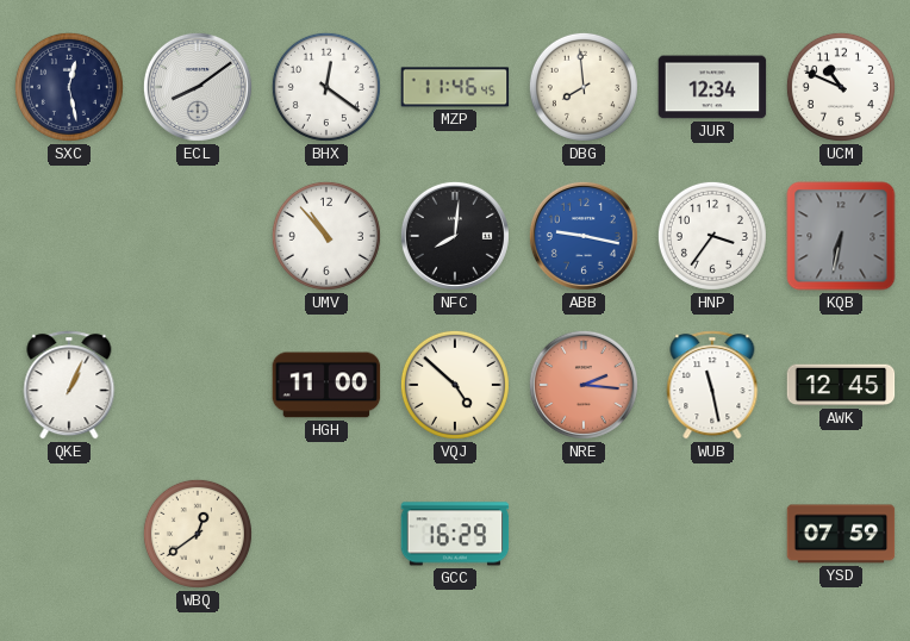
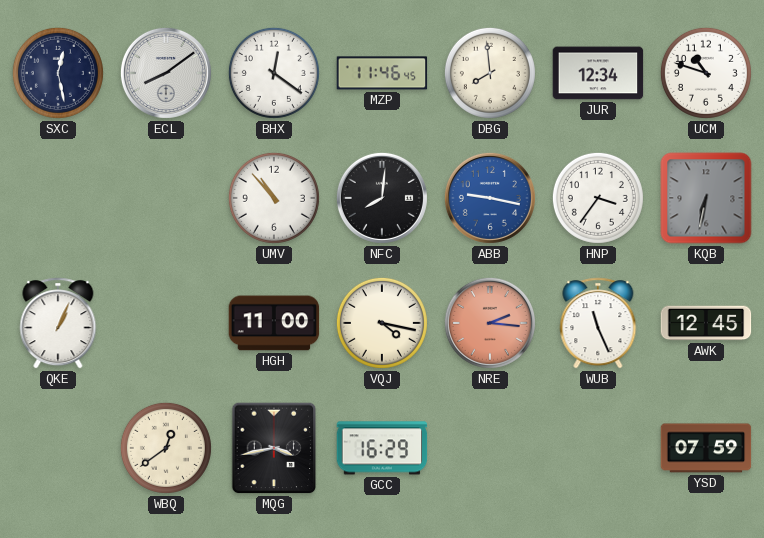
UCM: 10:49 -> 10:48
VQJ: 4:52 -> 4:17
WUB: 11:28 -> 11:26
MQG: none -> 3:43
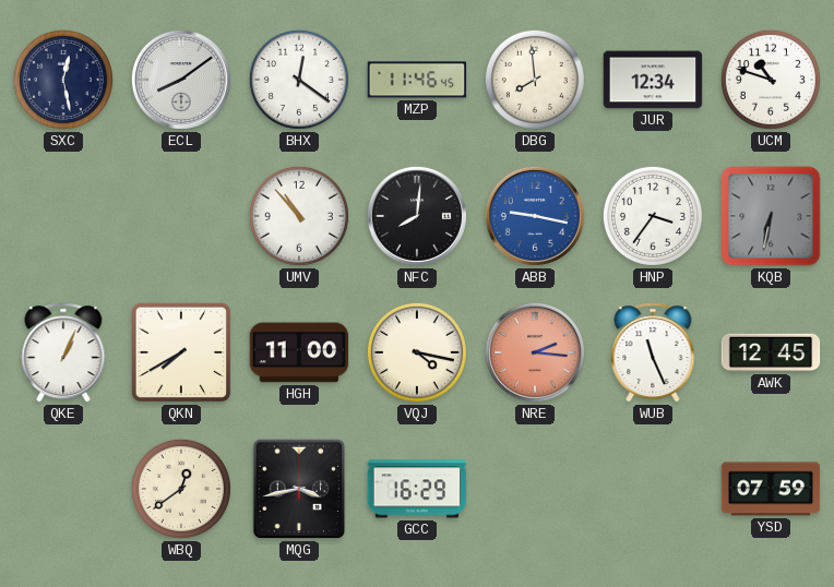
QKN: none -> 7:40
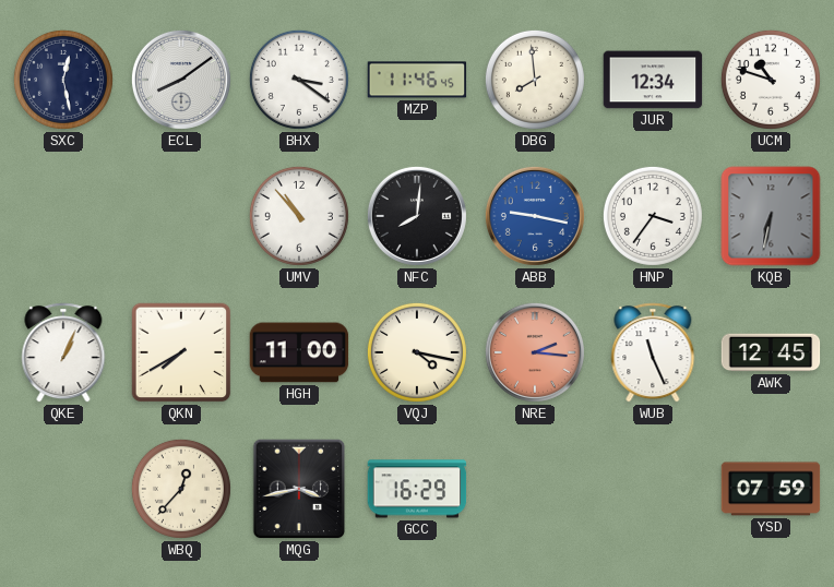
BHX: 12:21 -> 3:21
WBQ: 12:39 -> 12:37
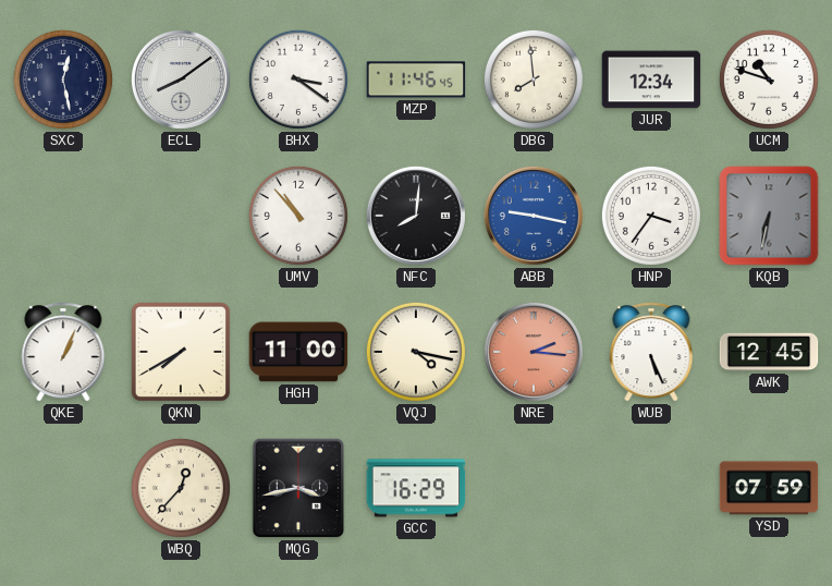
WUB: 11:26 -> 5:26
